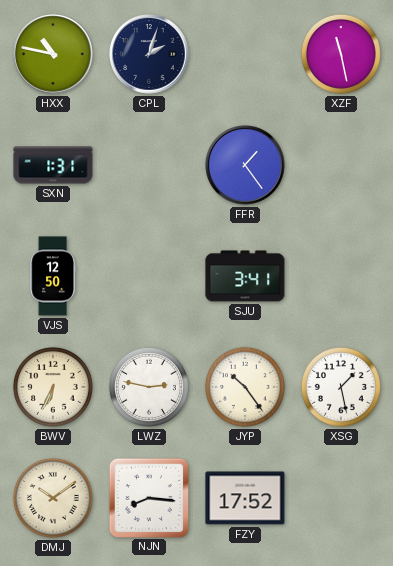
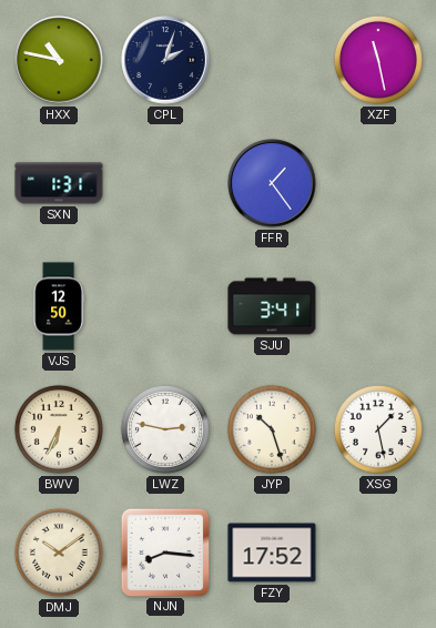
JYP: 10:24 -> 10:27
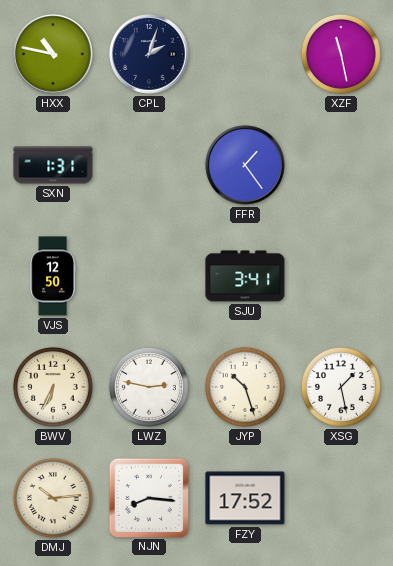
DMJ: 10:09 -> 10:14
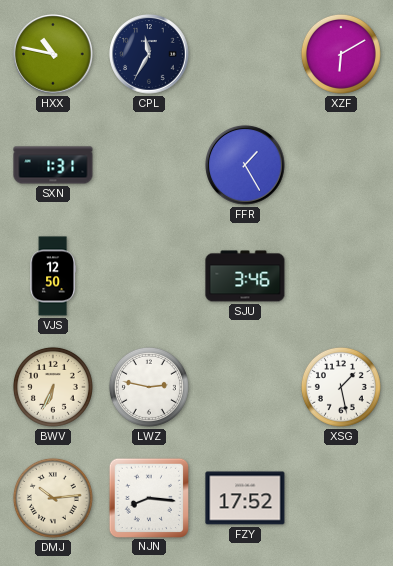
CPL: 2:03 -> 11:35
XZF: 11:28 -> 6:10
FFR: 1:24 -> 1:25
SJU: 3:41 -> 3:46
JYP: 10:27 -> none
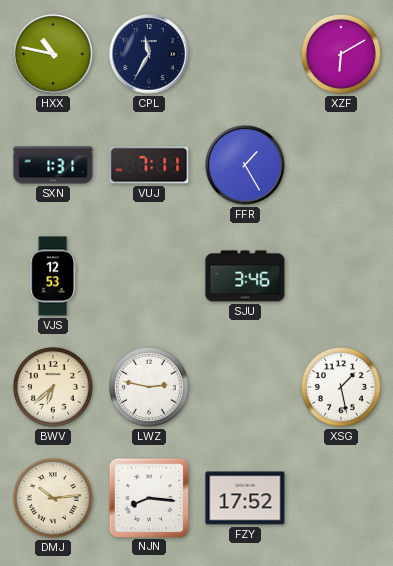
VUJ: none -> 7:11
VJS: 12:50 -> 12:53
BWV: 6:34 -> 6:38
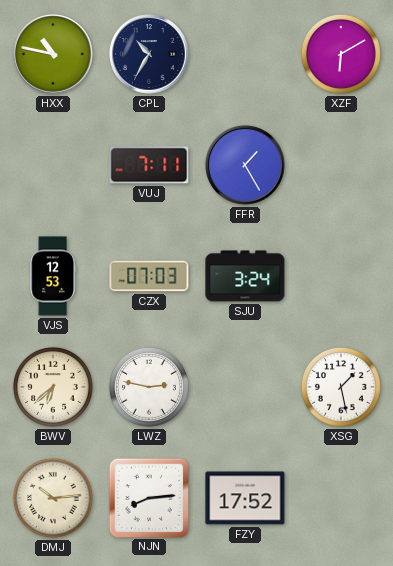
CPL: 11:35 -> 10:35
SXN: 1:31 -> none
CZX: none -> 07:03
SJU: 3:46 -> 3:24
NJN: 8:16 -> 8:14
